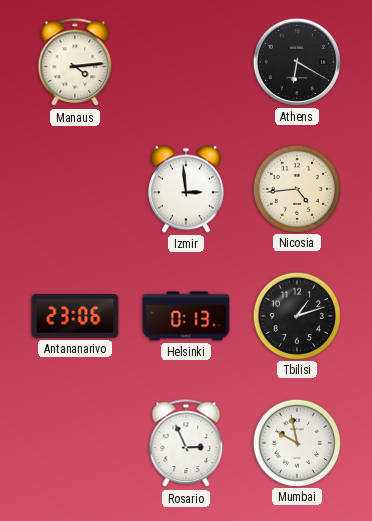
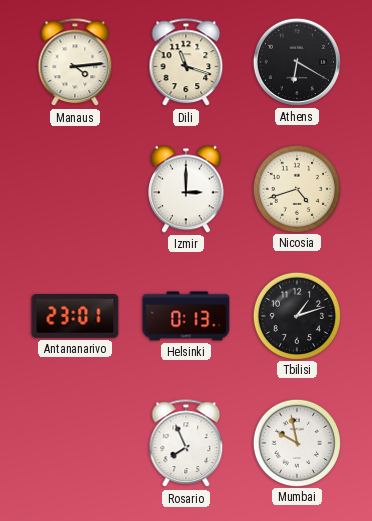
Dili: none -> 11:18
Izmir: 2:59 -> 3:00
Nicosia: 4:44 -> 4:42
Antananarivo: 23:06 -> 23:01
Rosario: 2:56 -> 7:56
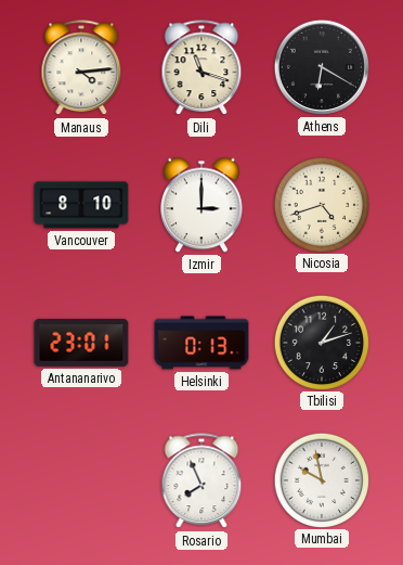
Vancouver: none -> 8:10
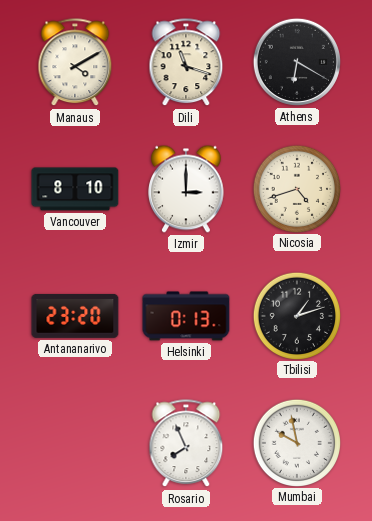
Manaus: 4:14 -> 4:10
Antananarivo: 23:01 -> 23:20
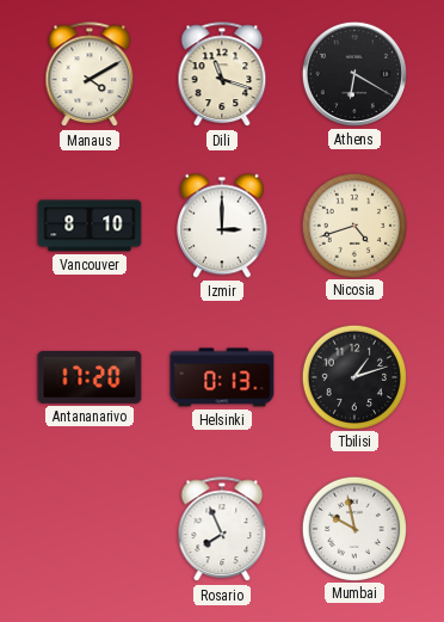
Antananarivo: 23:20 -> 17:20
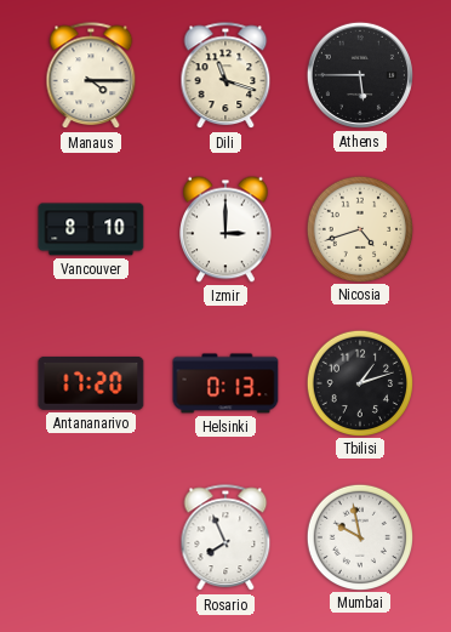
Manaus: 4:10 -> 4:15
Athens: 6:20 -> 5:45
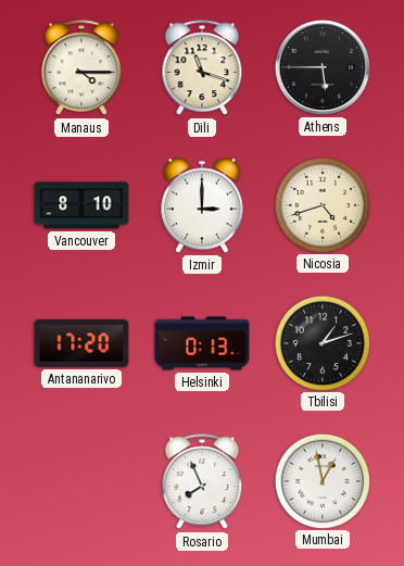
Mumbai: 9:58 -> 12:58
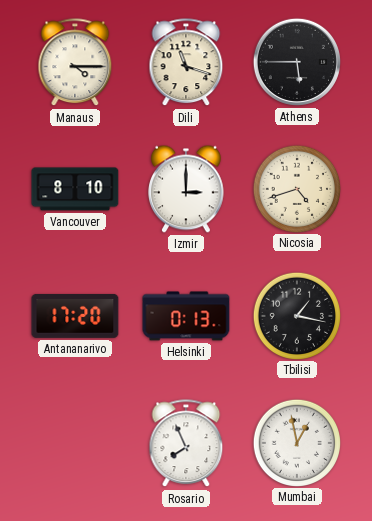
Tbilisi: 1:12 -> 1:17
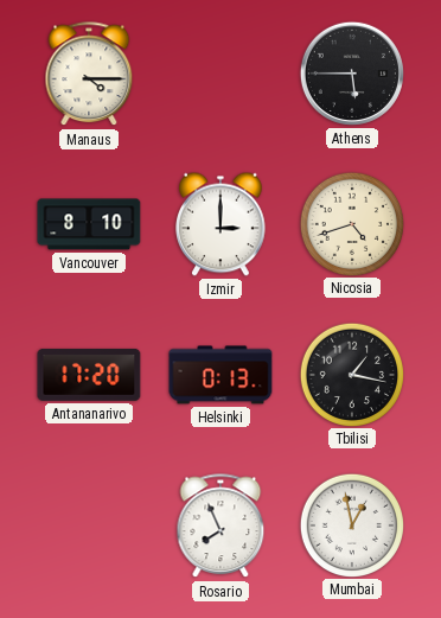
Dili: 11:18 -> none
